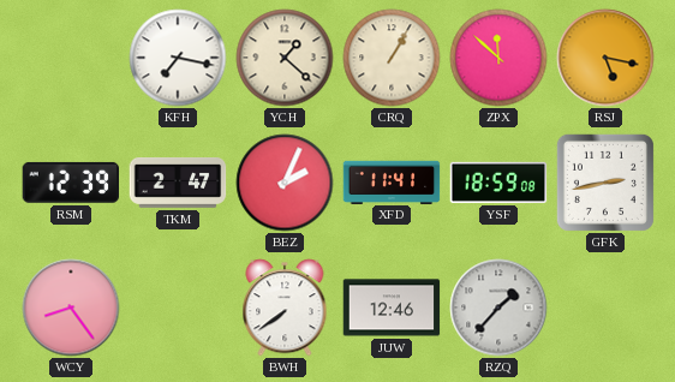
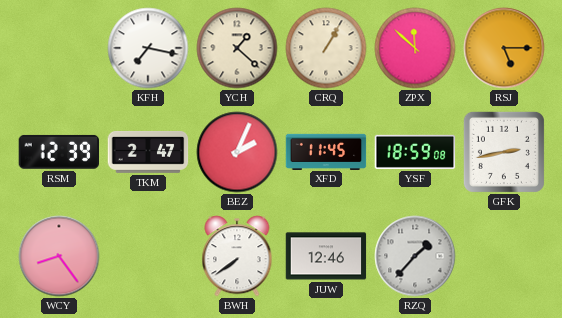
RSJ: 5:17 -> 5:15
XFD: 11:41 -> 11:45
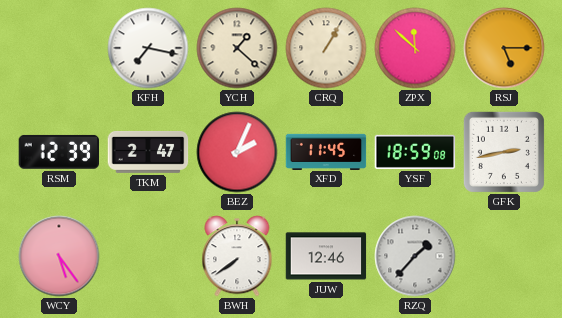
WCY: 8:24 -> 5:24
